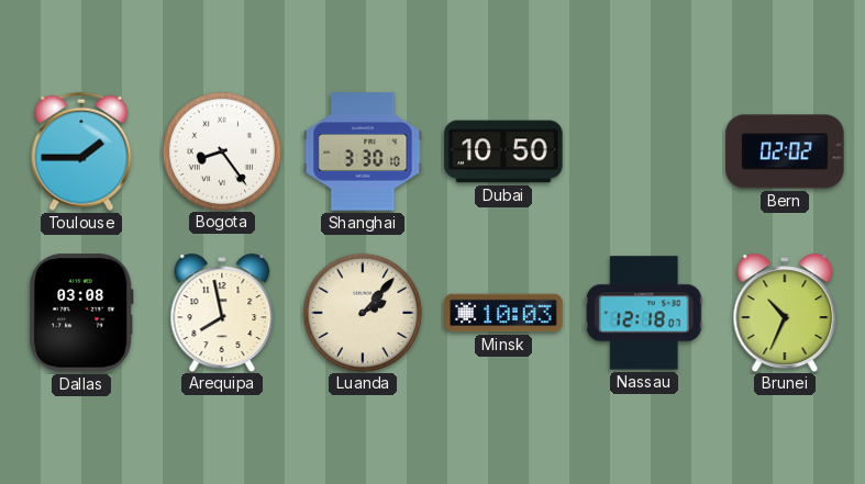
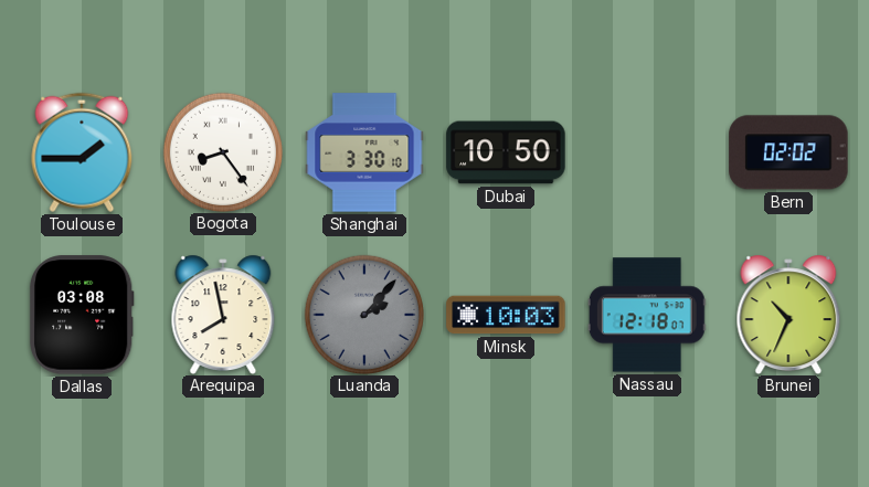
Luanda dial: cream -> grey
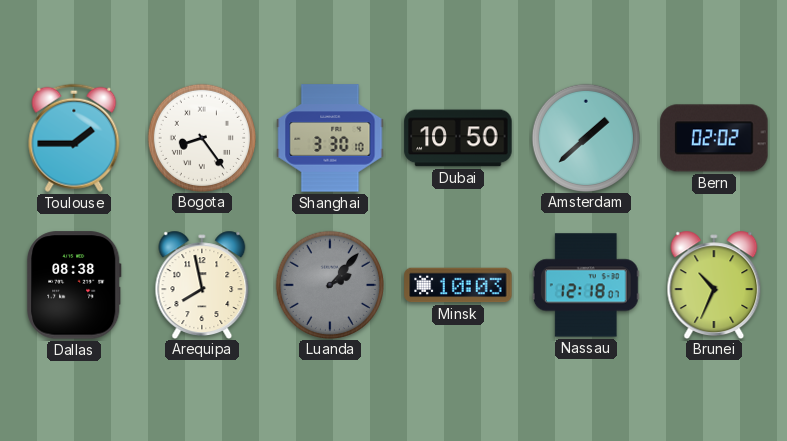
Amsterdam: none -> 1:38
Dallas: 03:08 -> 08:38
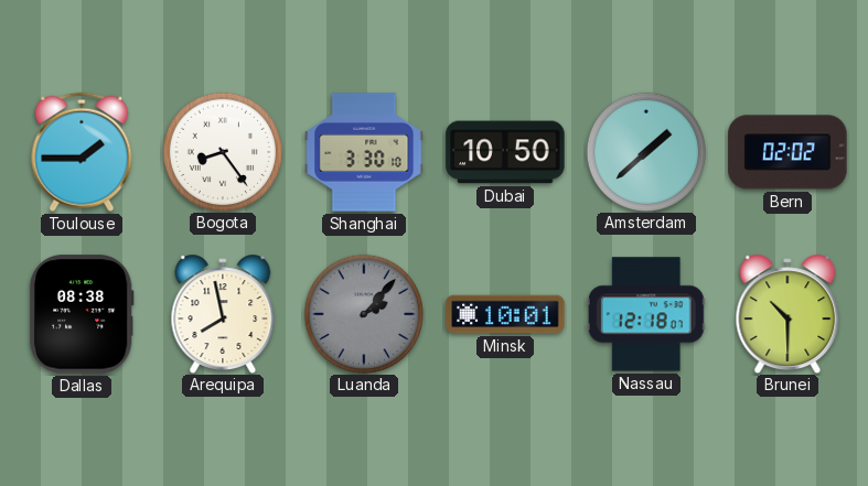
Minsk: 10:03 -> 10:01
Brunei: 10:34 -> 10:30
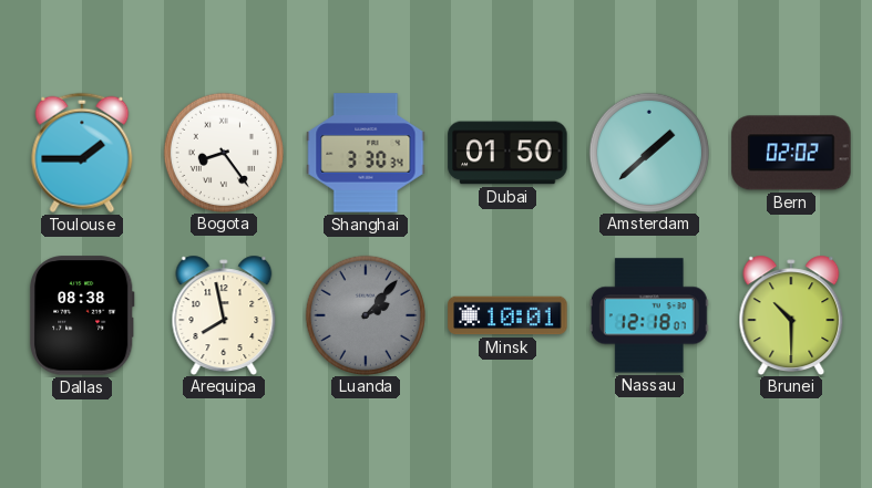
Shanghai: 3:30:10 -> 3:30:34
Dubai: 10:50 -> 01:50
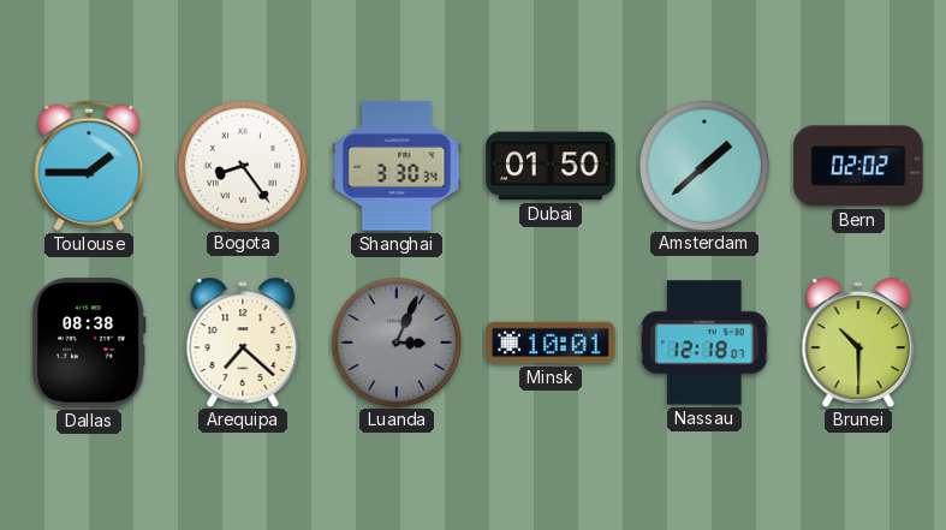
Arequipa: 7:58 -> 7:22
Luanda: 2:07 -> 3:04
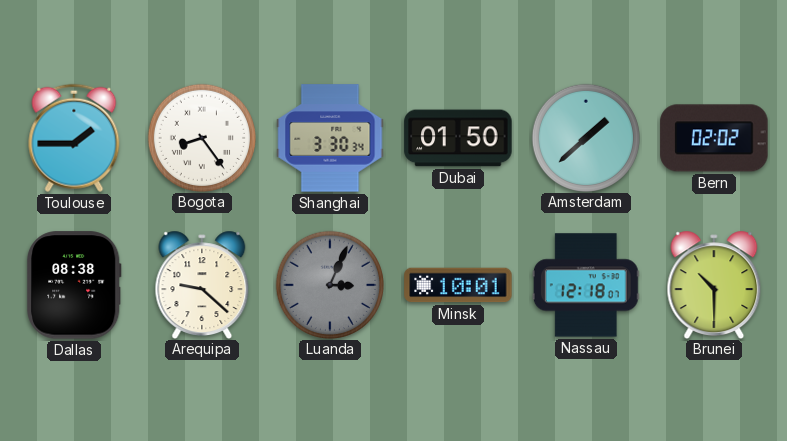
Arequipa: 7:22 -> 9:22
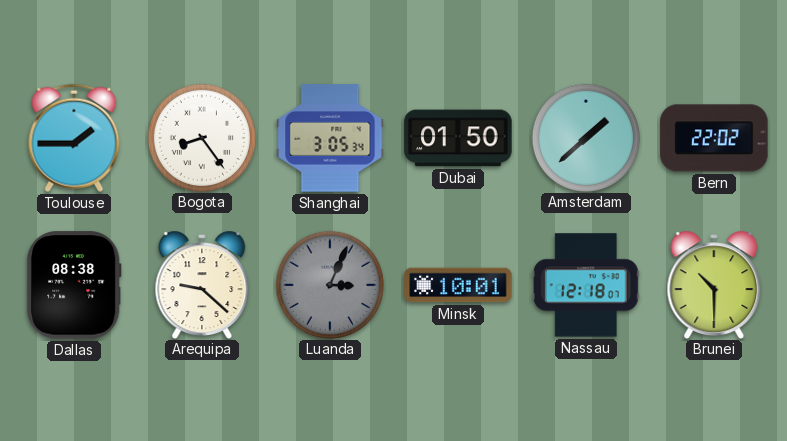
Shanghai: 3:30 -> 3:05
Bern: 02:02 -> 22:02
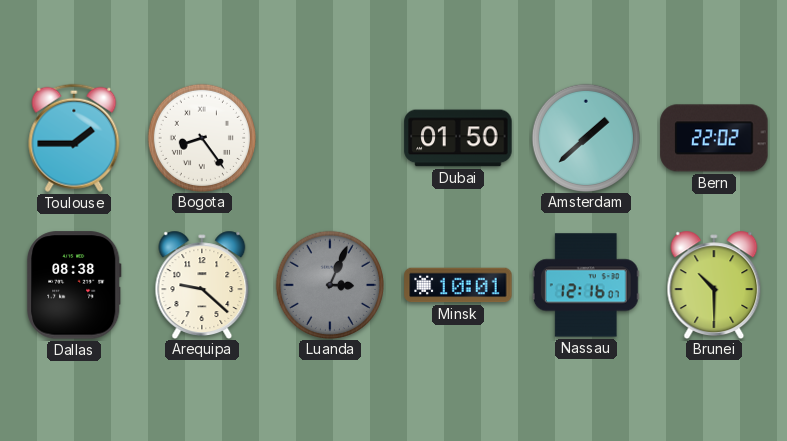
Shanghai: 3:05 -> none
Nassau: 12:18 -> 12:16
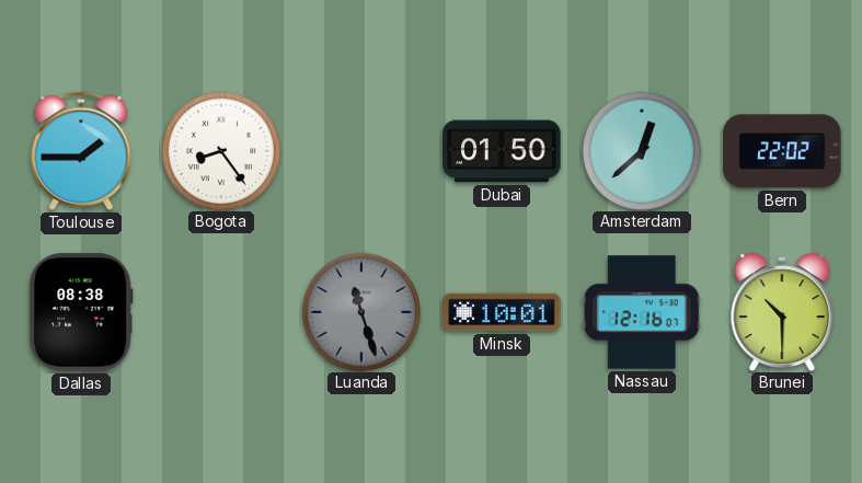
Amsterdam: 1:38 -> 12:38
Arequipa: 9:22 -> none
Luanda: 3:04 -> 11:27
